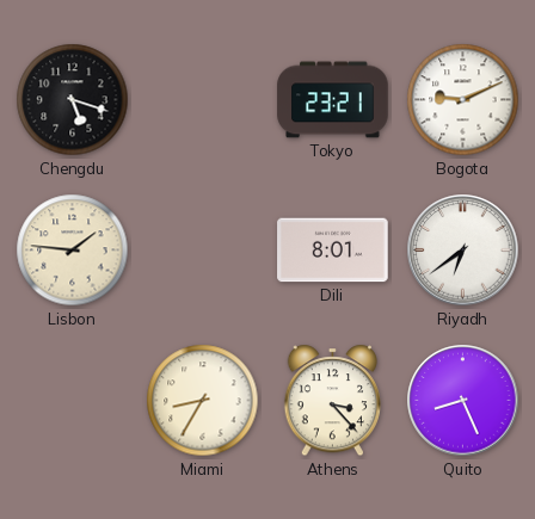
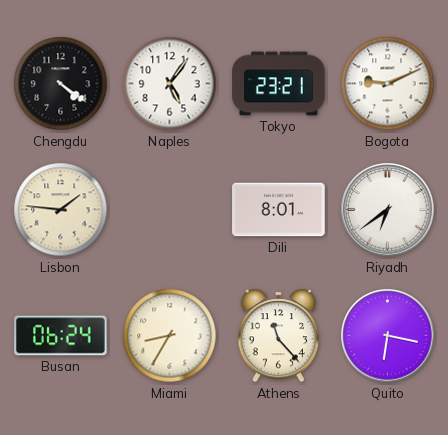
Chengdu: 5:18 -> 4:21
Naples: none -> 5:06
Busan: none -> 06:24
Athens: 3:23 -> 11:23
Quito: 8:26 -> 6:17
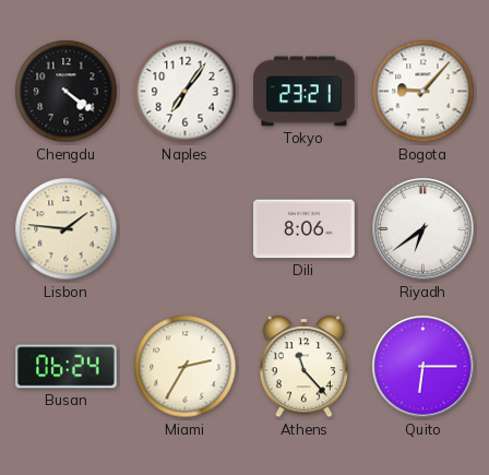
Naples: 5:06 -> 7:06
Bogota: 9:11 -> 9:07
Dili: 8:01 -> 8:06
Miami: 8:35 -> 2:35
Quito: 6:17 -> 6:15
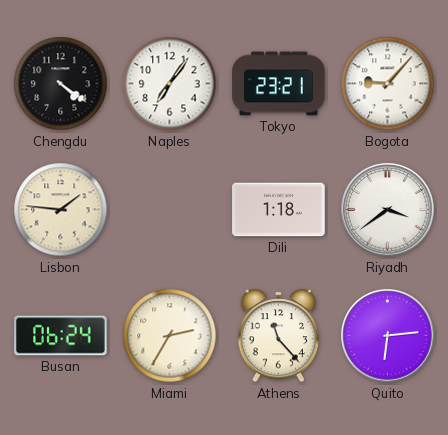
Dili: 8:06 -> 1:18
Riyadh: 6:39 -> 3:39
Quito: 6:15 -> 6:14
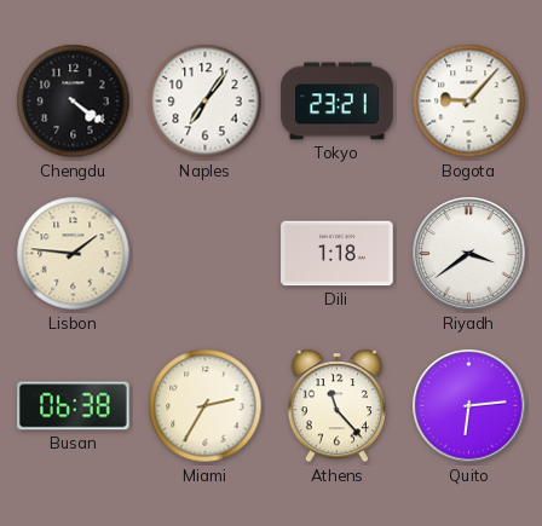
Busan: 06:24 -> 06:38
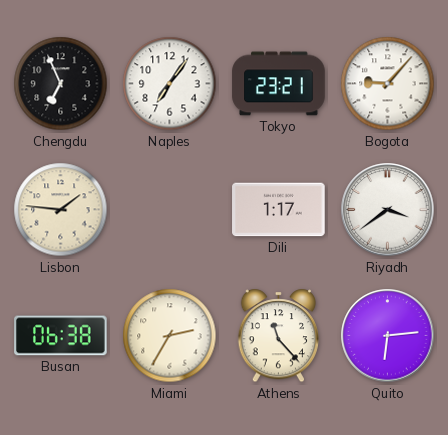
Chengdu: 4:21 -> 6:56
Dili: 1:18 -> 1:17
